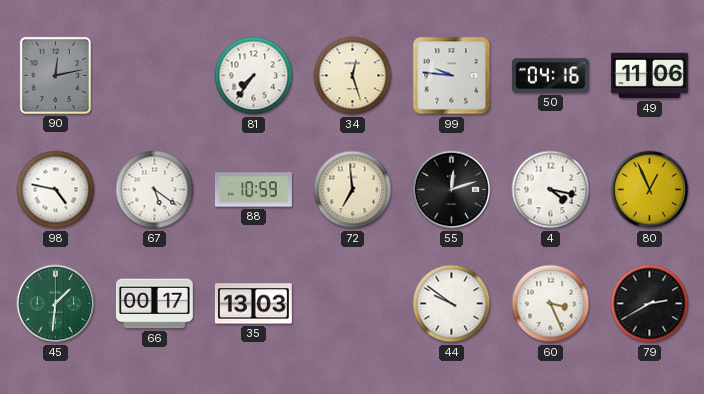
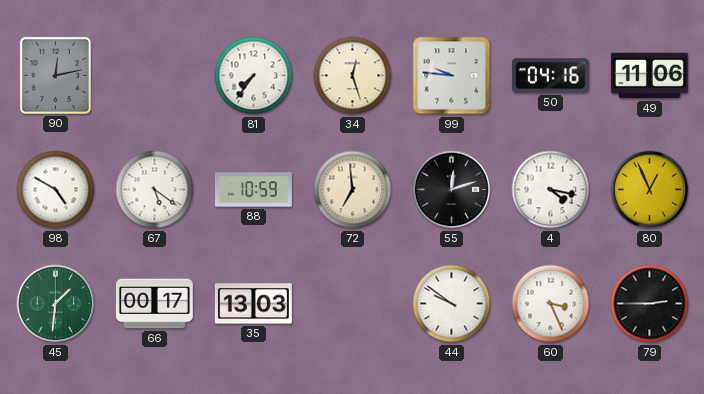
98: 4:47 -> 4:50
79: 2:40 -> 2:45
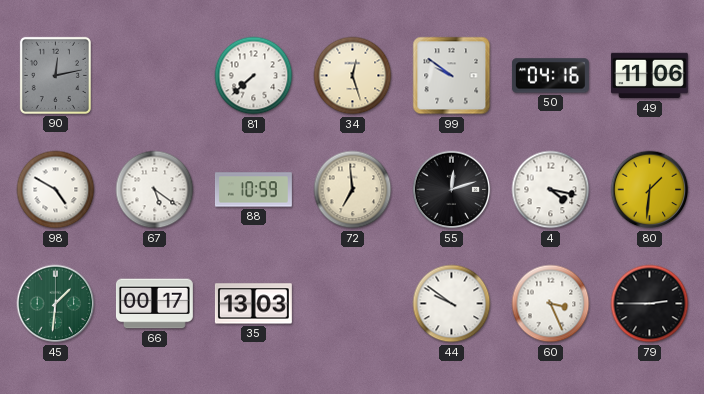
81: 7:36 -> 7:38
99: 9:46 -> 9:51
80: 12:56 -> 1:31
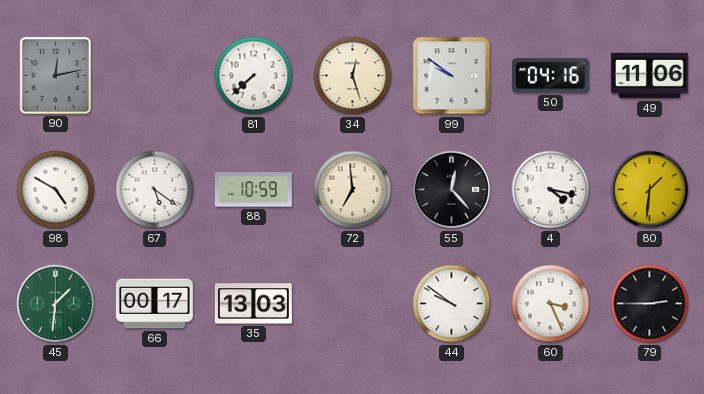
55: 12:12 -> 12:23
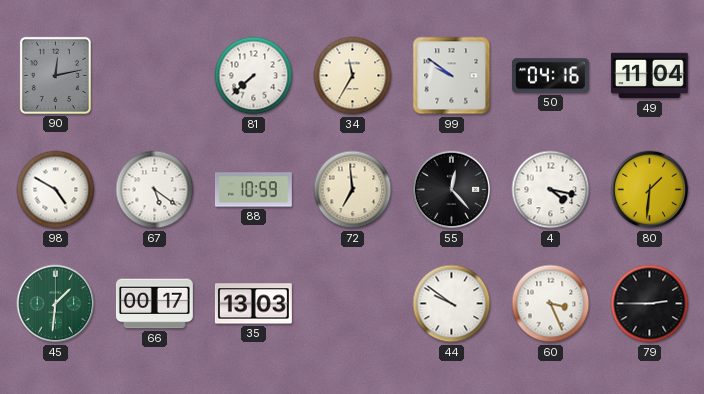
34: 12:27 -> 11:35
49: 11:06 -> 11:04
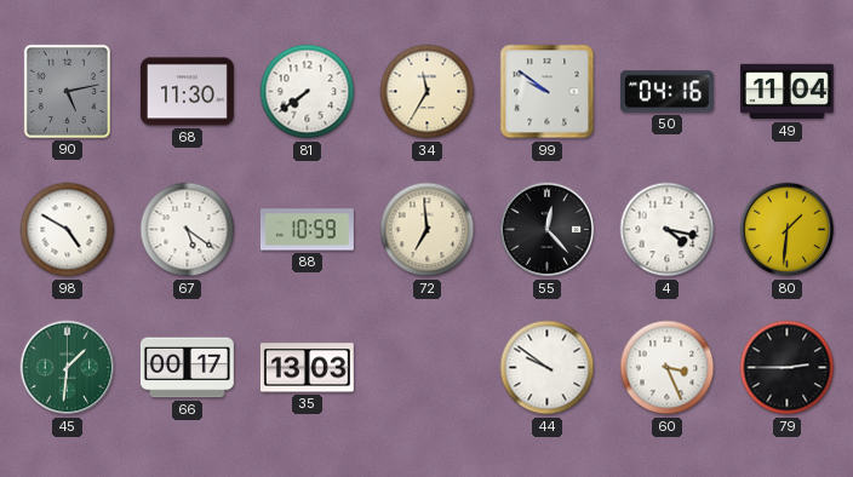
90: 12:13 -> 5:13
68: none -> 11:30
81: 7:38 -> 7:39
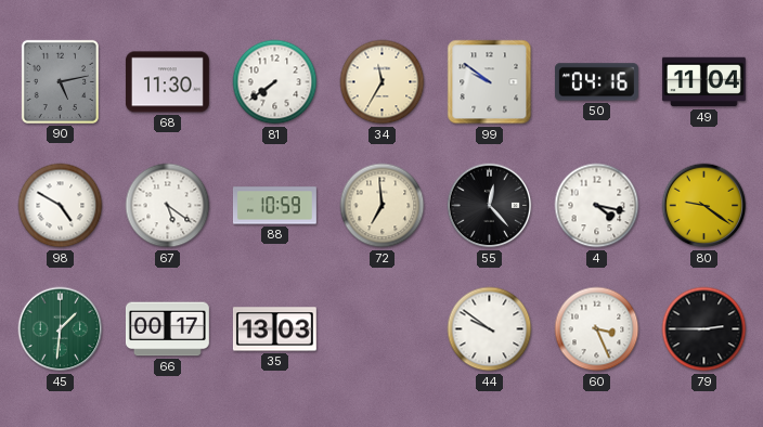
80: 1:31 -> 9:21
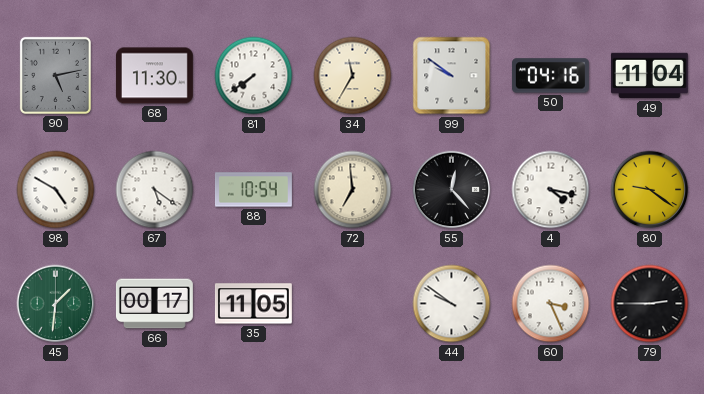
88: 10:59 -> 10:54
35: 13:03 -> 11:05
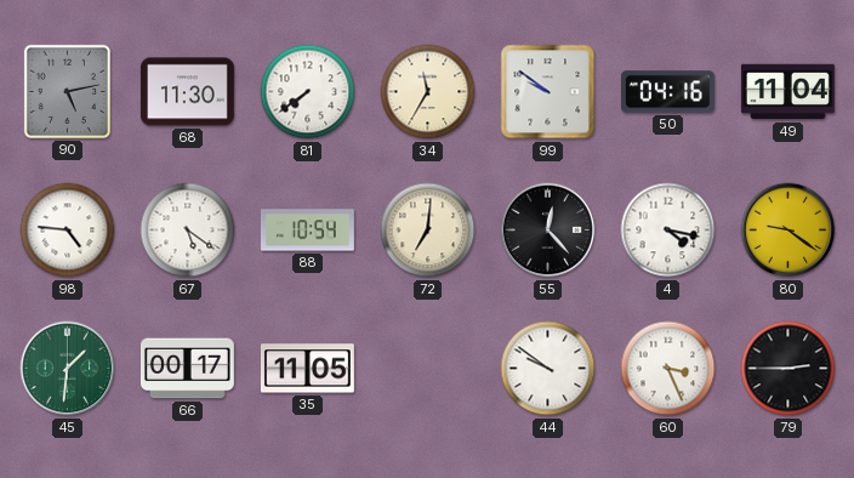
98: 4:50 -> 4:46
72: 6:59 -> 7:01
